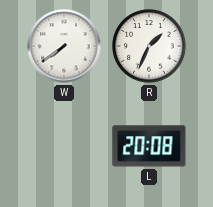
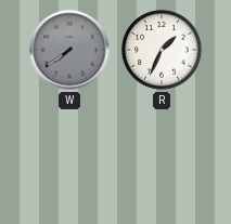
W dial: white -> grey
L: 20:08 -> none
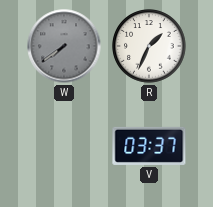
V: none -> 03:37
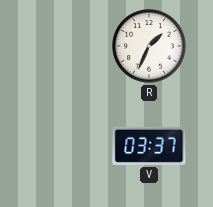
W: 7:39 -> none
